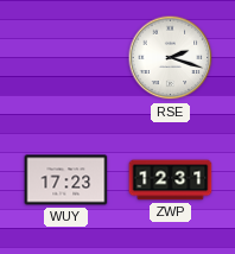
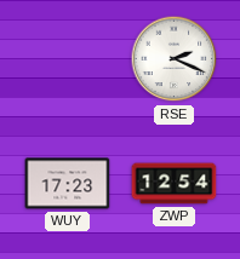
RSE: 2:18 -> 2:19
ZWP: 12:31 -> 12:54
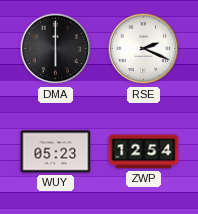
DMA: none -> 6:00
WUY: 17:23 -> 05:23
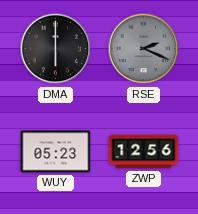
RSE dial: white -> grey
ZWP: 12:54 -> 12:56
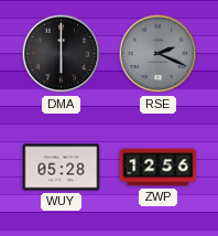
WUY: 05:23 -> 05:28
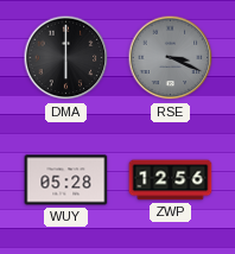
RSE: 2:19 -> 3:19
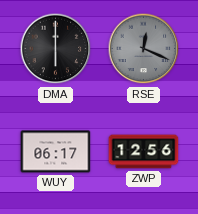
RSE: 3:19 -> 12:19
WUY: 05:28 -> 06:17
